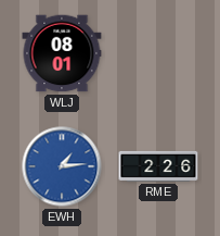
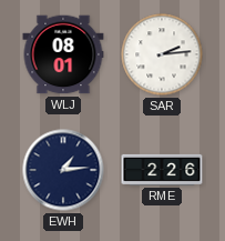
SAR: none -> 2:14
EWH dial: blue -> navy
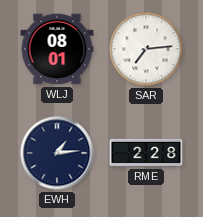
SAR: 2:14 -> 7:14
RME: 2:26 -> 2:28
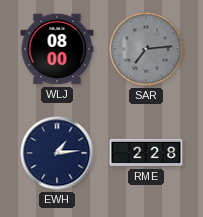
WLJ: 08:01 -> 08:00
SAR dial: white -> grey
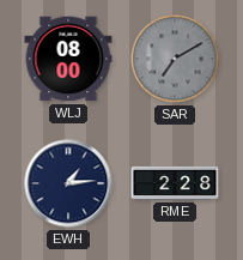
SAR: 7:14 -> 7:10
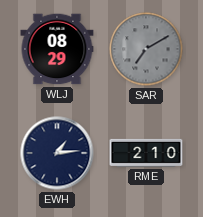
WLJ: 08:00 -> 08:29
RME: 2:28 -> 2:10
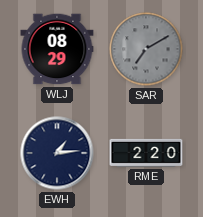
RME: 2:10 -> 2:20
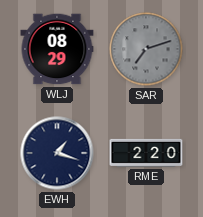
SAR: 7:10 -> 7:12
EWH: 1:14 -> 1:18
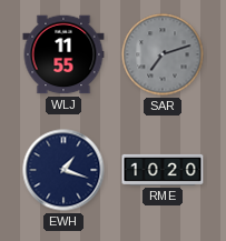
WLJ: 08:29 -> 11:55
RME: 2:20 -> 10:20
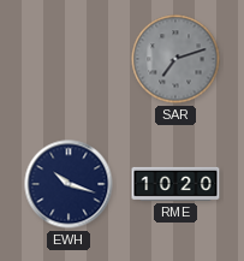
WLJ: 11:55 -> none
EWH: 1:18 -> 10:18
